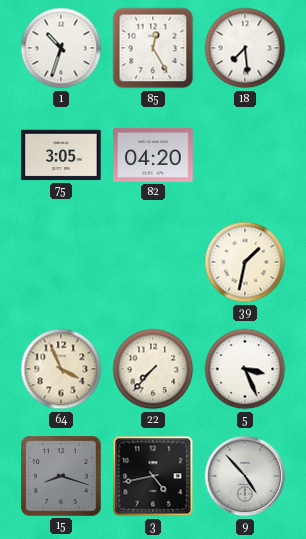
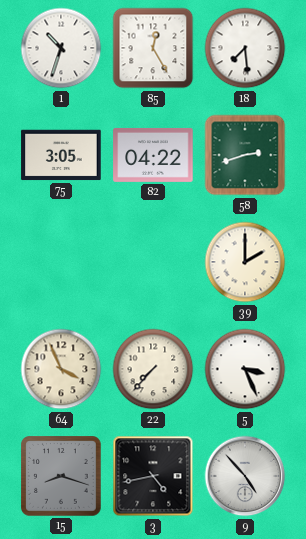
82: 04:20 -> 04:22
58: none -> 2:42
39: 1:32 -> 2:00
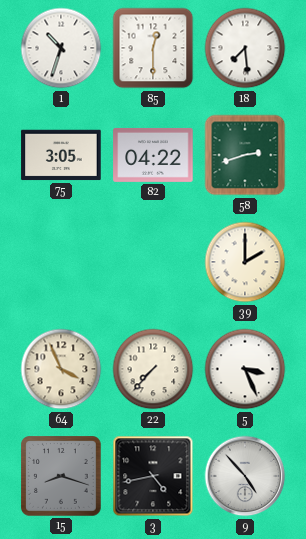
85: 12:25 -> 12:30
